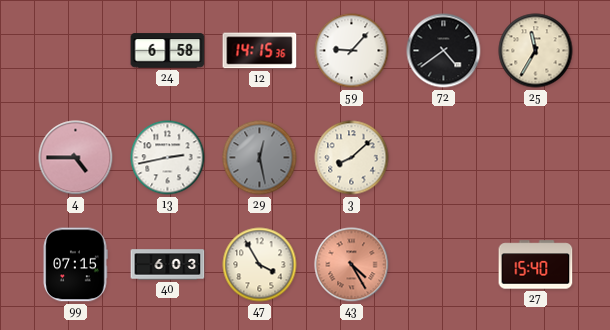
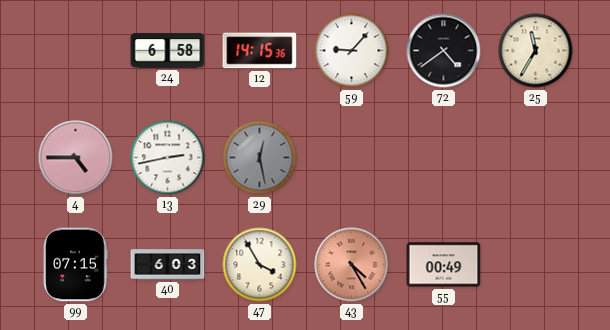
3: 8:08 -> none
55: none -> 00:49
27: 15:40 -> none
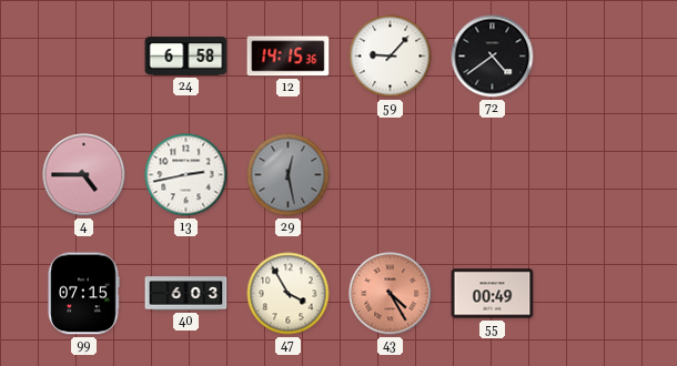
25: 11:35 -> none
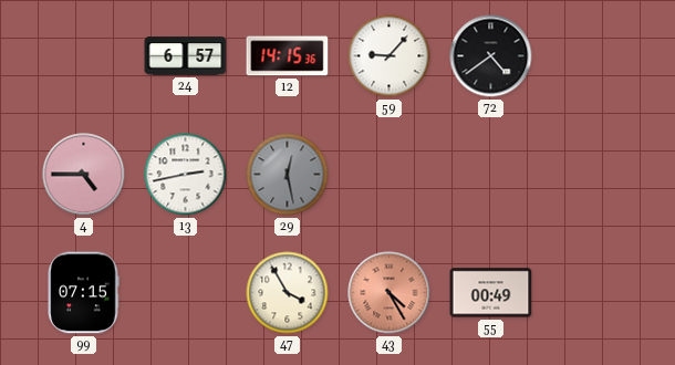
24: 6:58 -> 6:57
40: 6:03 -> none
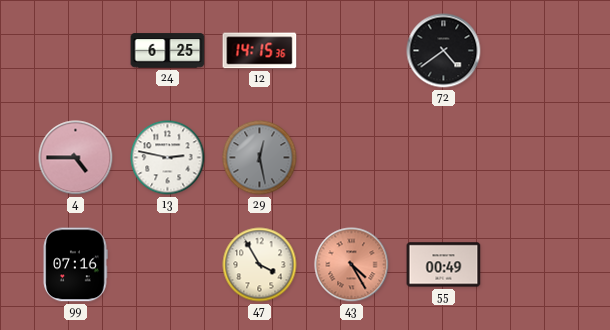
24: 6:57 -> 6:25
59: 9:07 -> none
13: 2:43 -> 2:47
99: 07:15 -> 07:16
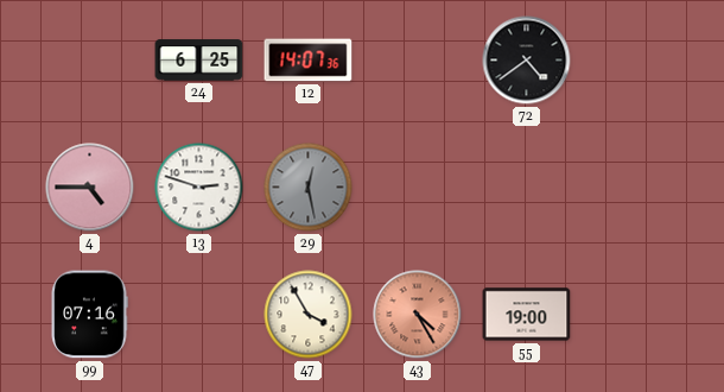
12: 14:15 -> 14:07
13: 2:47 -> 2:48
55: 00:49 -> 19:00
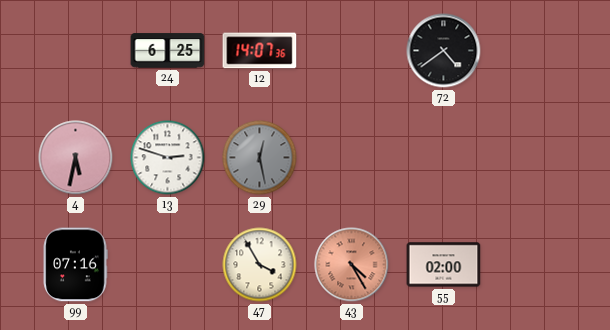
4: 4:45 -> 5:32
55: 19:00 -> 02:00
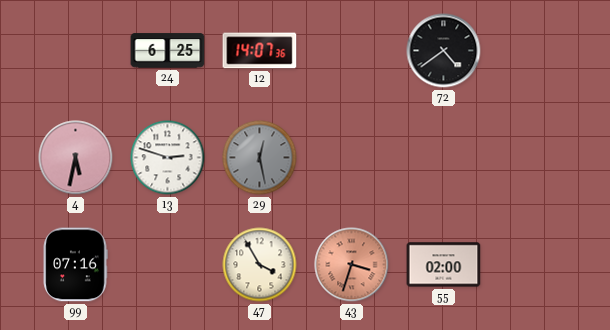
43: 4:25 -> 3:33
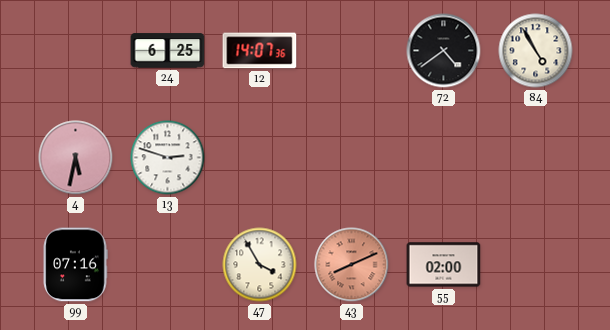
84: none -> 4:55
29: 12:28 -> none
43: 3:33 -> 8:11
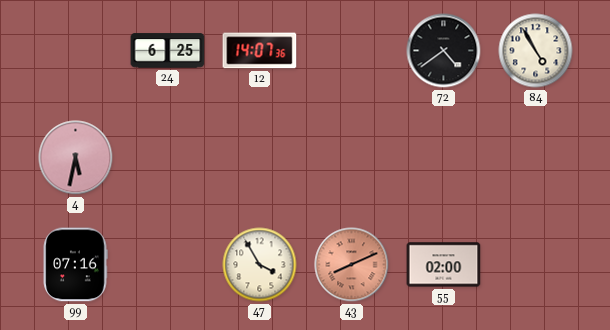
13: 2:48 -> none
